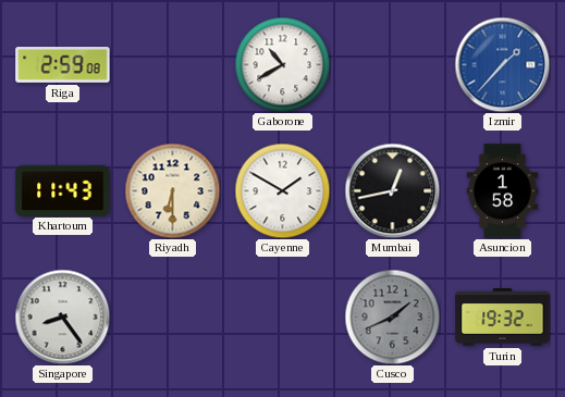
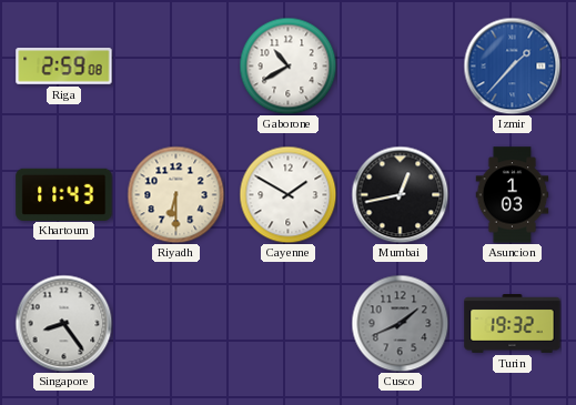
Asuncion: 1:58 -> 1:03
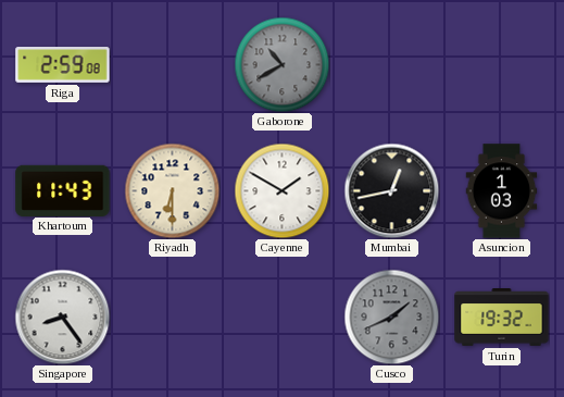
Gaborone dial: white -> grey
Izmir: 1:37 -> none
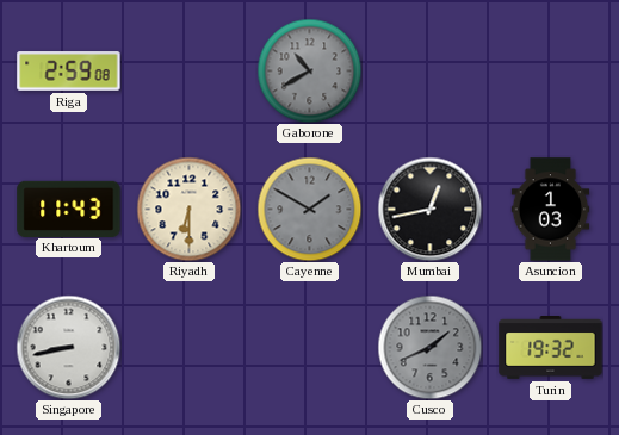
Cayenne dial: white -> grey
Singapore: 8:24 -> 8:43
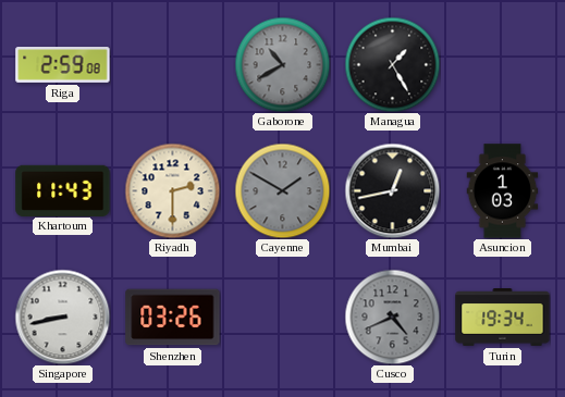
Managua: none -> 1:25
Riyadh: 6:30 -> 2:30
Shenzhen: none -> 03:26
Cusco: 1:41 -> 4:41
Turin: 19:32 -> 19:34
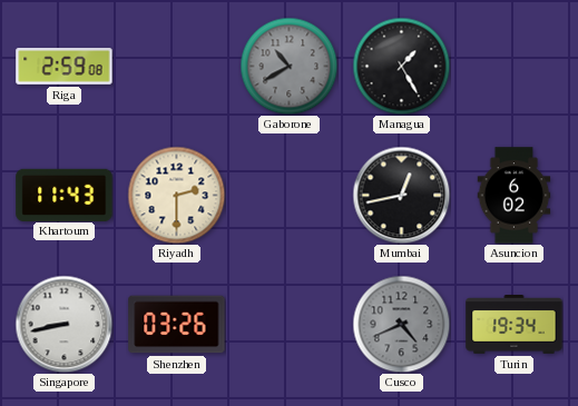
Cayenne: 1:50 -> none
Asuncion: 1:03 -> 6:02
